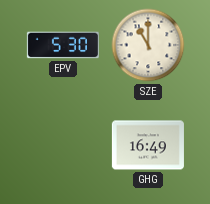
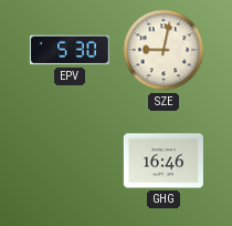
SZE: 11:00 -> 9:02
GHG: 16:49 -> 16:46
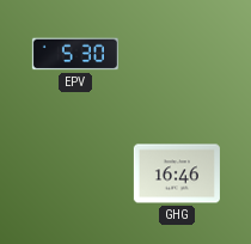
SZE: 9:02 -> none
